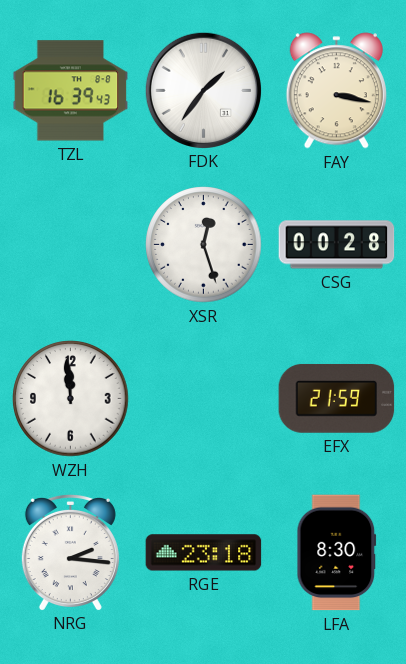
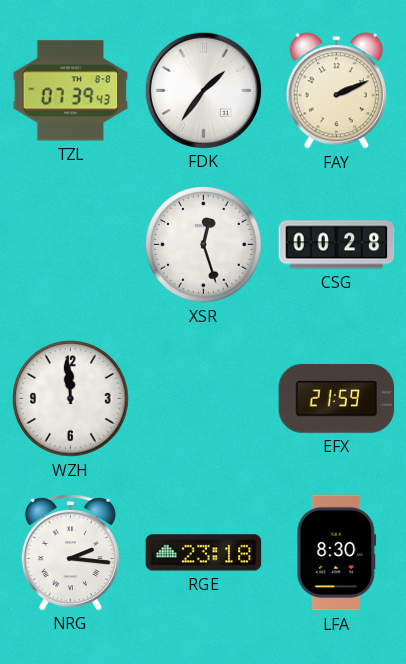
TZL: 16:39 -> 07:39
FAY: 3:17 -> 2:11
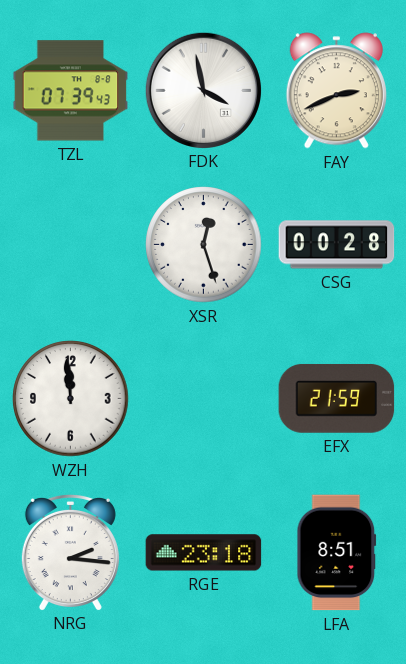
FDK: 1:36 -> 3:58
FAY: 2:11 -> 2:41
LFA: 8:30 -> 8:51
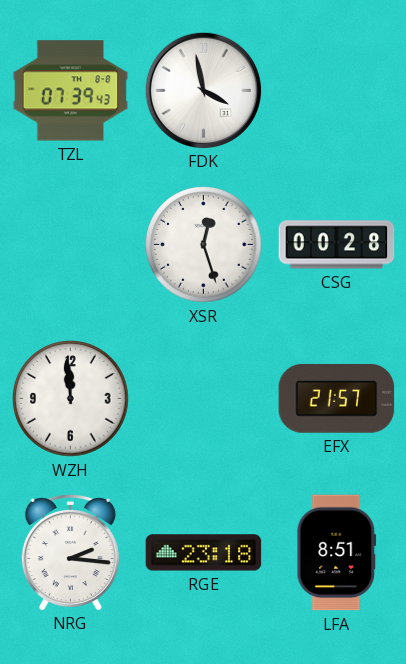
FAY: 2:41 -> none
EFX: 21:59 -> 21:57
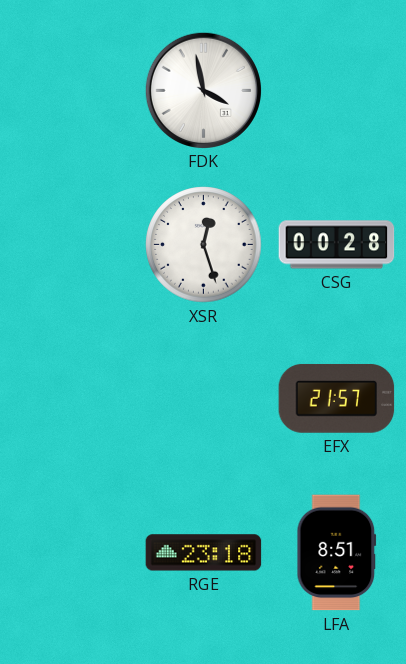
TZL: 07:39 -> none
WZH: 11:59 -> none
NRG: 2:16 -> none
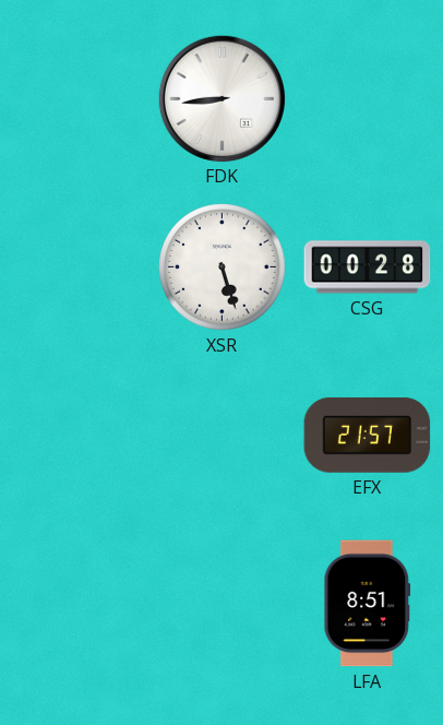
FDK: 3:58 -> 8:44
XSR: 12:27 -> 5:27
RGE: 23:18 -> none
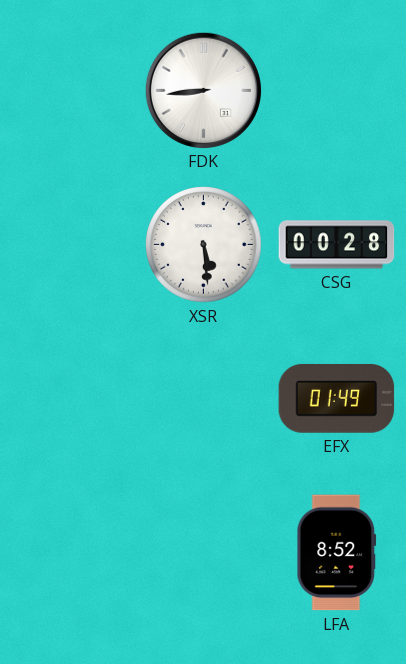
XSR: 5:27 -> 5:29
EFX: 21:57 -> 01:49
LFA: 8:51 -> 8:52
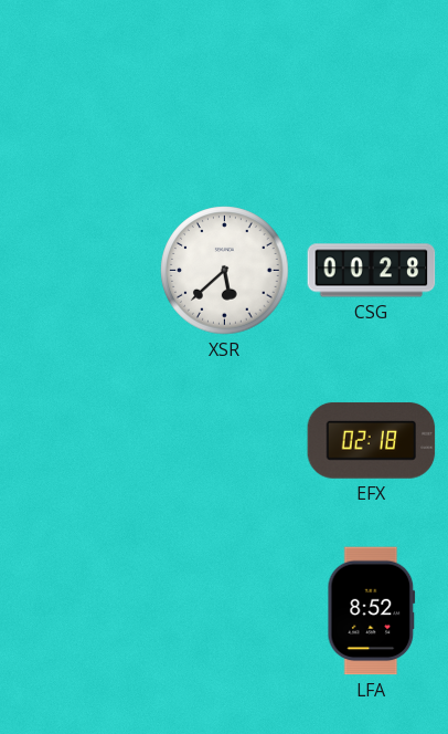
FDK: 8:44 -> none
XSR: 5:29 -> 5:38
EFX: 01:49 -> 02:18
